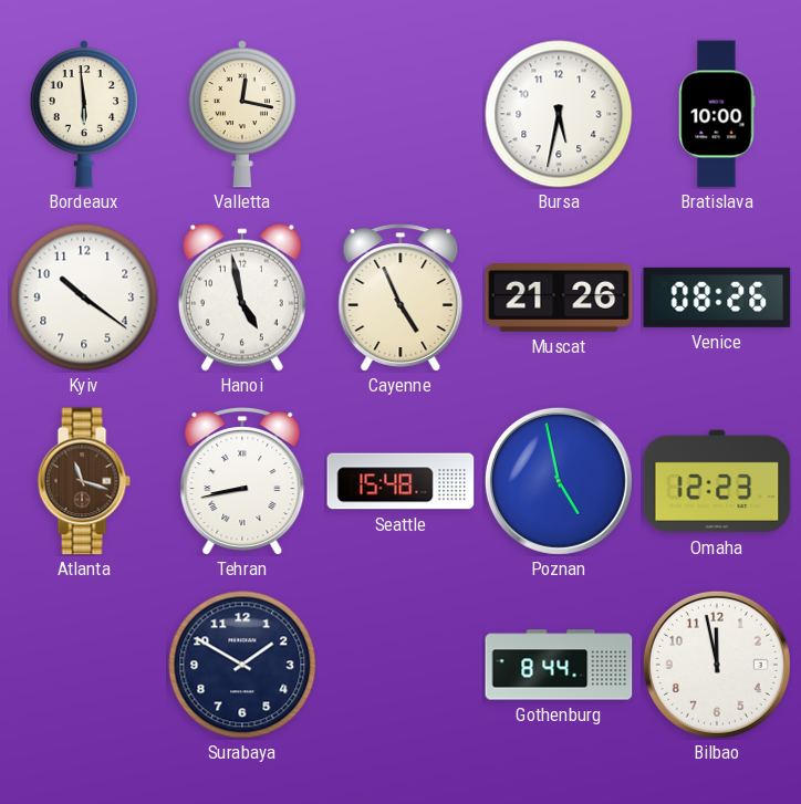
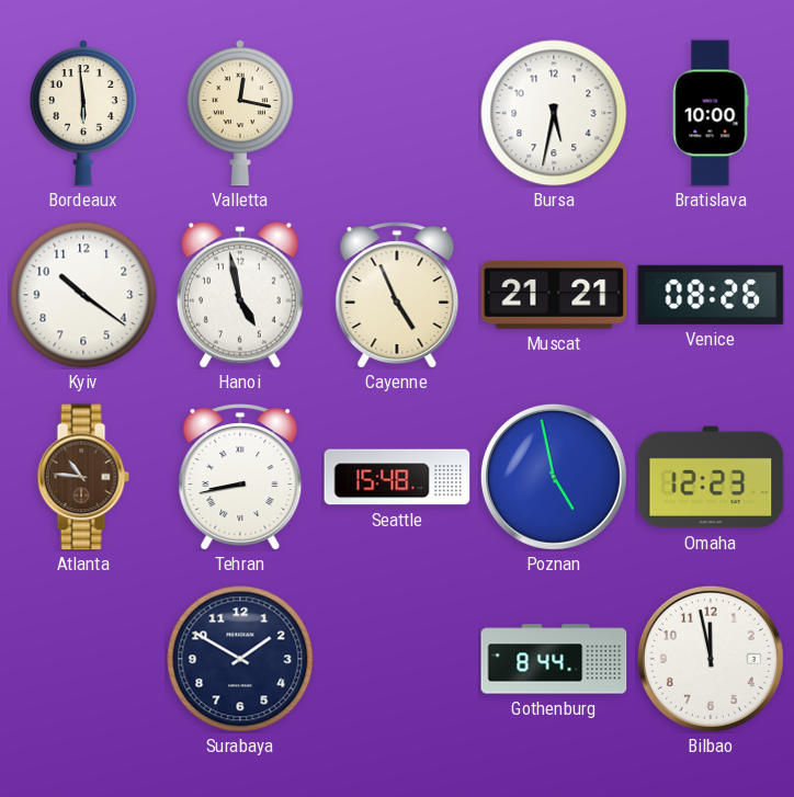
Muscat: 21:26 -> 21:21
Atlanta: 11:18 -> 10:46
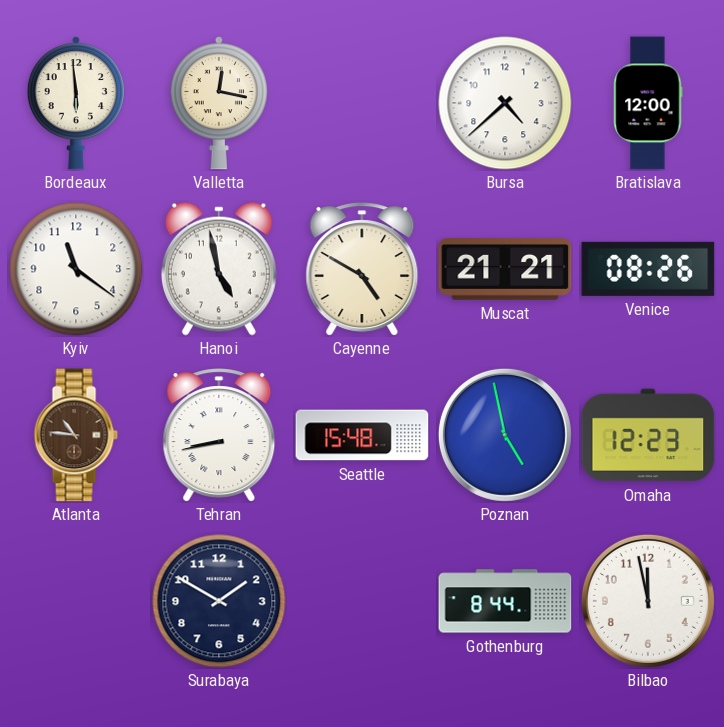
Bursa: 5:32 -> 4:38
Bratislava: 10:00 -> 12:00
Kyiv: 10:21 -> 11:21
Cayenne: 4:56 -> 4:50
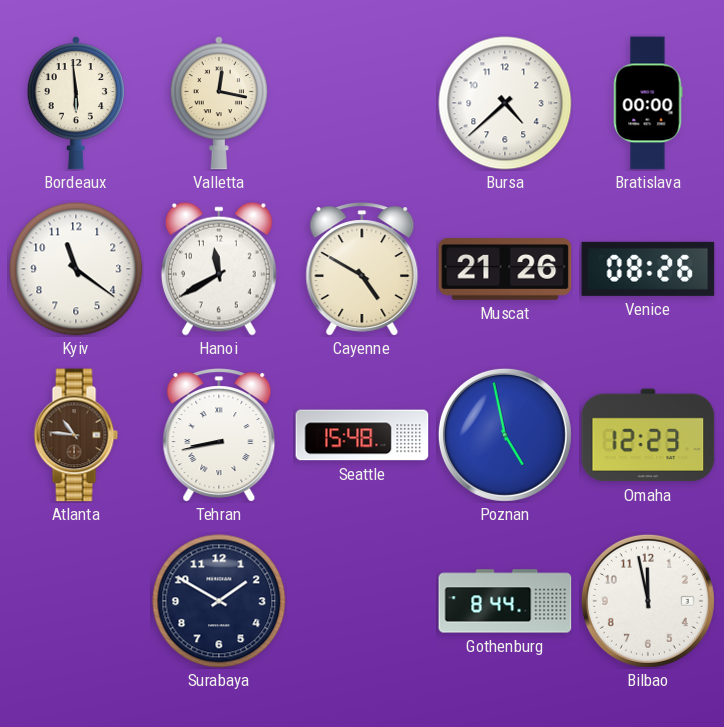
Bratislava: 12:00 -> 00:00
Hanoi: 4:58 -> 11:40
Muscat: 21:21 -> 21:26
